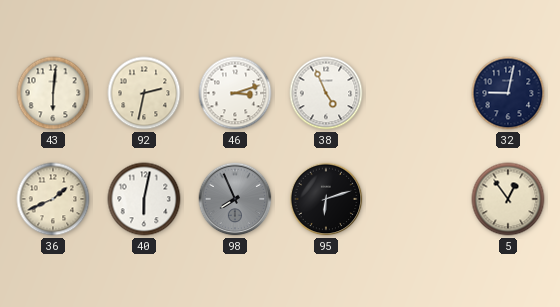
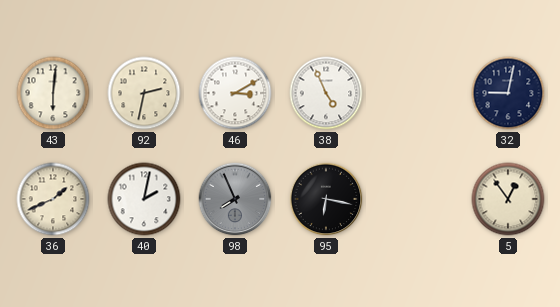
46: 3:12 -> 3:10
40: 6:02 -> 2:02
95: 6:12 -> 6:17
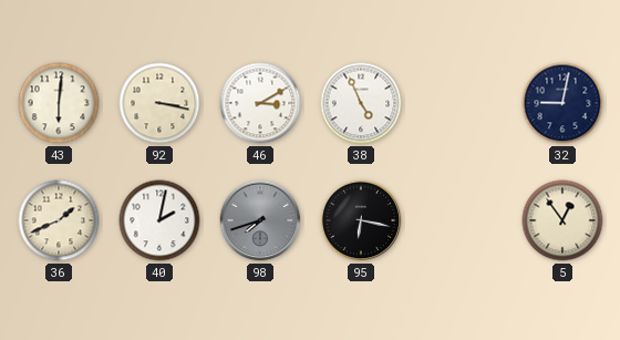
92: 2:32 -> 3:17
98: 7:56 -> 7:42
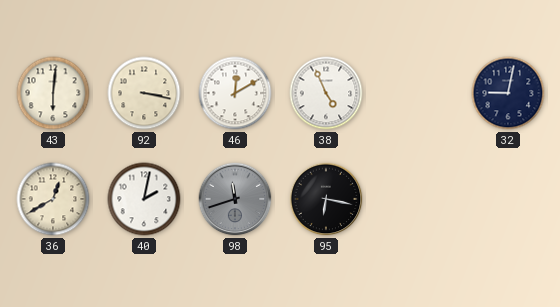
46: 3:10 -> 12:10
36: 1:41 -> 12:40
98: 7:42 -> 11:42
5: 12:54 -> none
